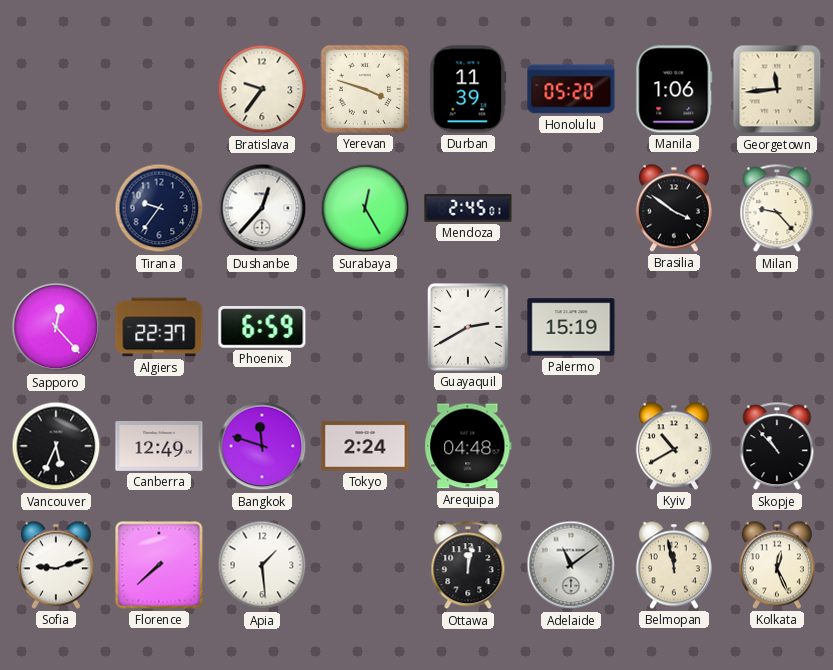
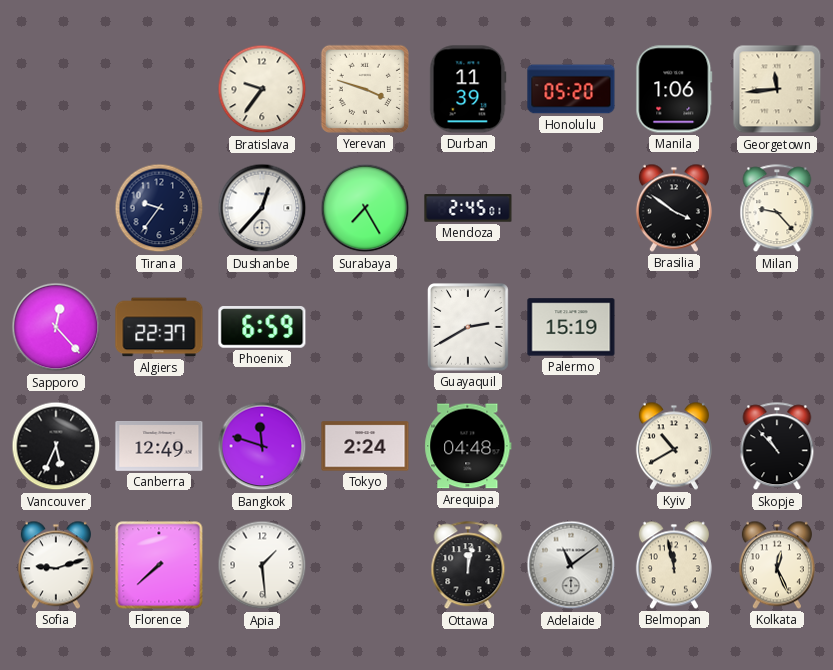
Surabaya: 12:25 -> 7:25
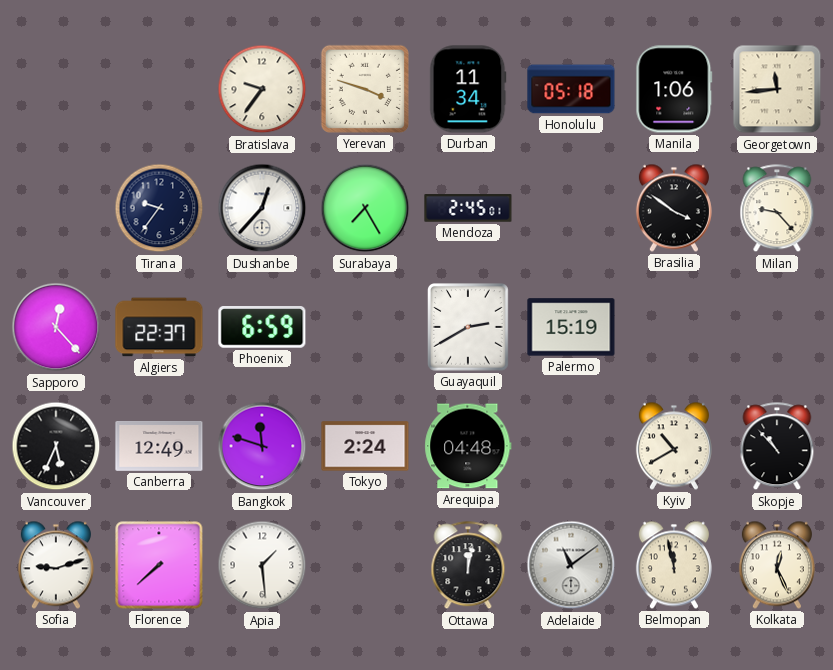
Durban: 11:39 -> 11:34
Honolulu: 05:20 -> 05:18
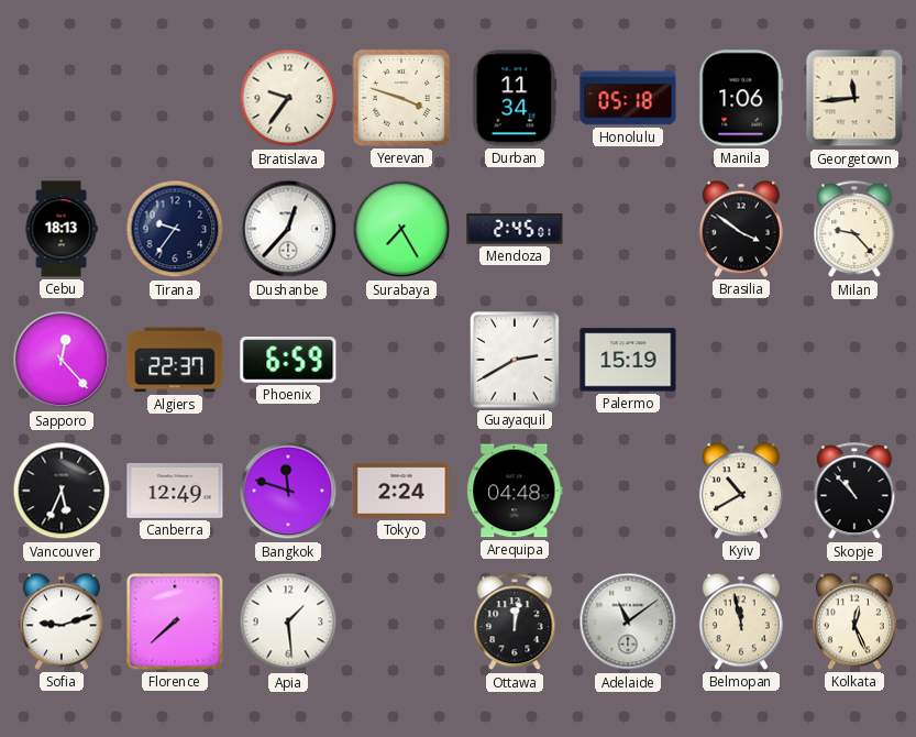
Cebu: none -> 18:13
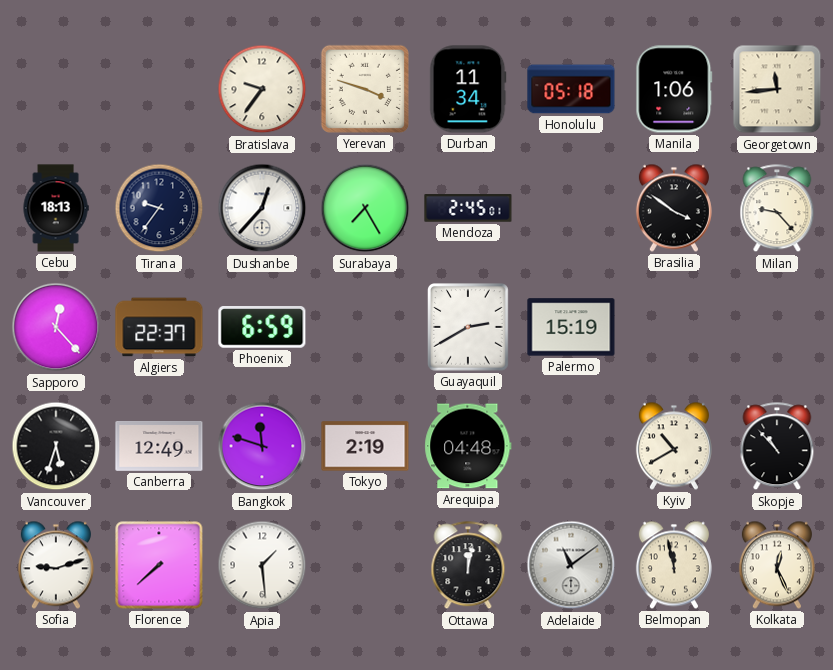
Vancouver: 5:34 -> 5:33
Tokyo: 2:24 -> 2:19
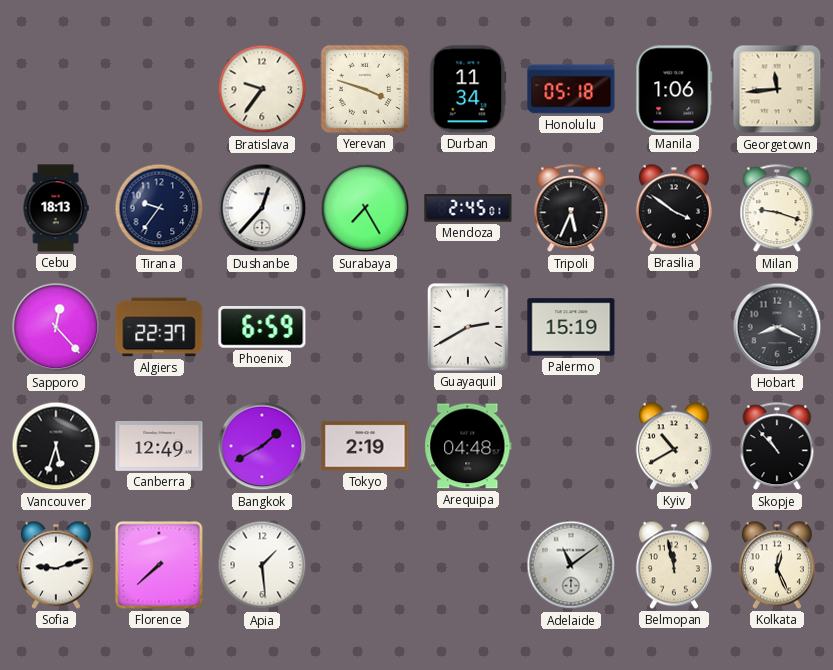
Tripoli: none -> 5:34
Milan: 9:23 -> 9:18
Hobart: none -> 8:19
Bangkok: 11:48 -> 1:40
Ottawa: 12:02 -> none
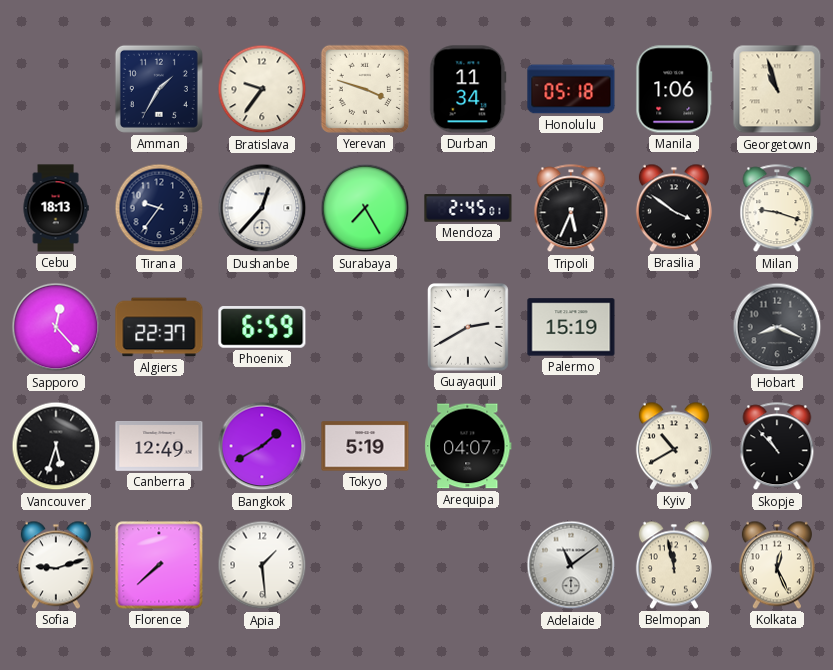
Amman: none -> 1:35
Georgetown: 11:44 -> 10:57
Tokyo: 2:19 -> 5:19
Arequipa: 04:48 -> 04:07
